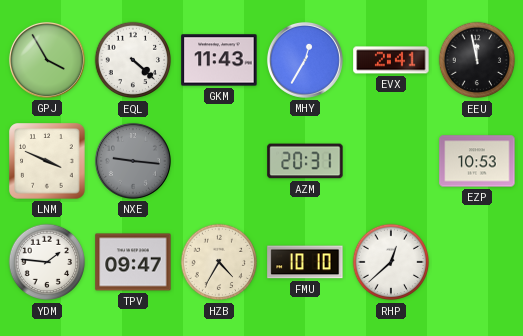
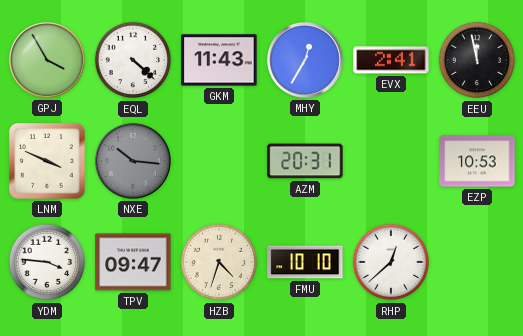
NXE: 9:16 -> 10:16
YDM: 1:46 -> 3:46
HZB: 4:35 -> 4:33
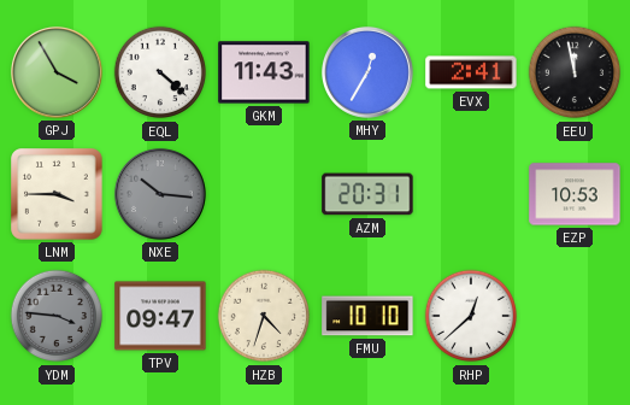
LNM: 3:49 -> 3:45
YDM dial: white -> grey
